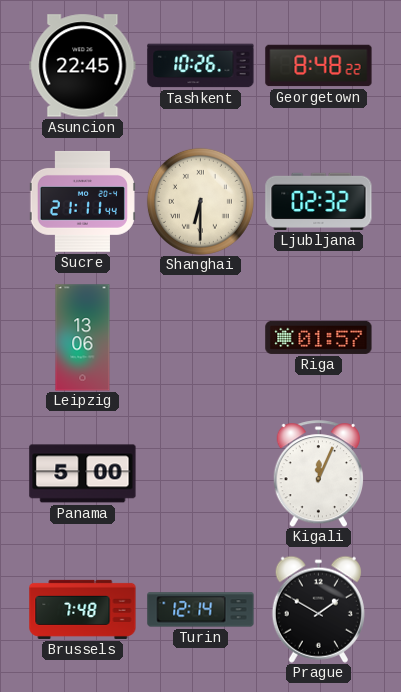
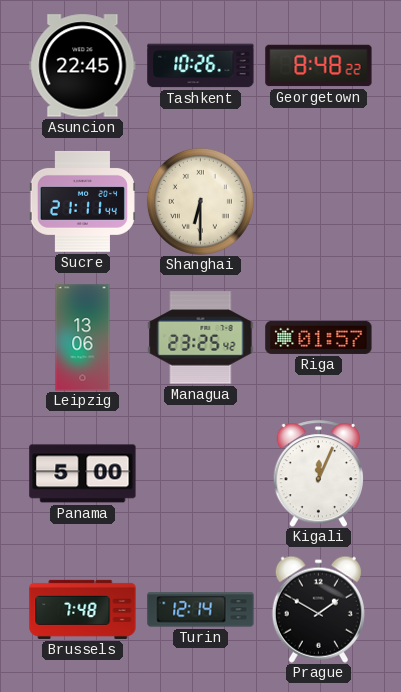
Ljubljana: 02:32 -> none
Managua: none -> 23:25
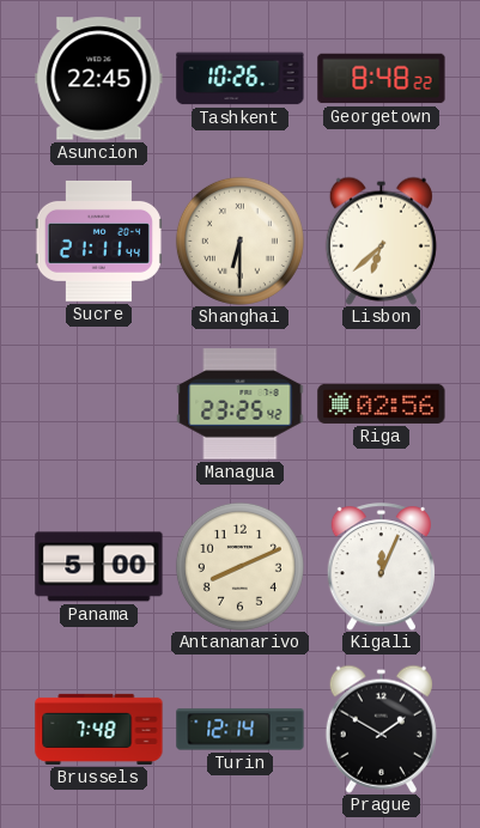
Lisbon: none -> 6:38
Leipzig: 13:06 -> none
Riga: 01:57 -> 02:56
Antananarivo: none -> 8:11
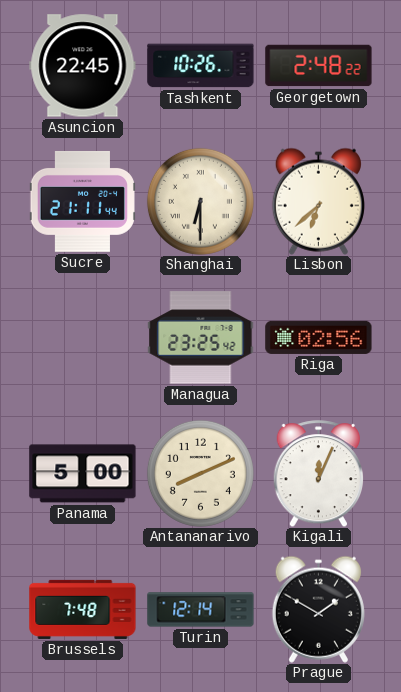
Georgetown: 8:48 -> 2:48
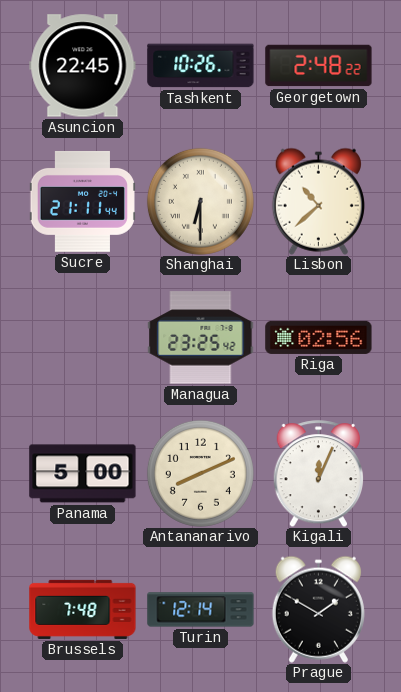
Lisbon: 6:38 -> 10:38
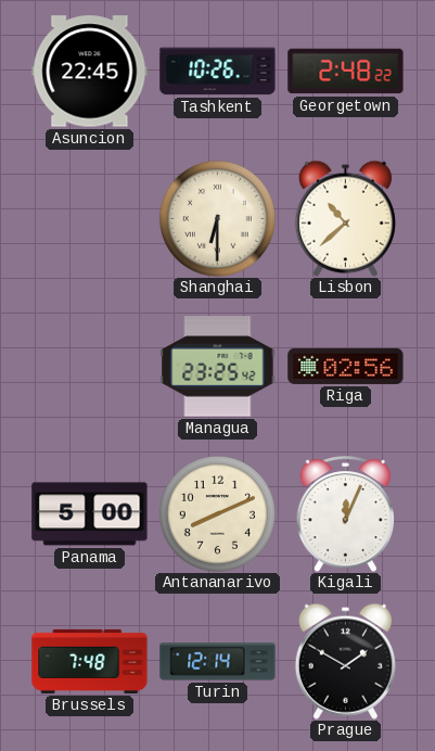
Sucre: 21:11 -> none
